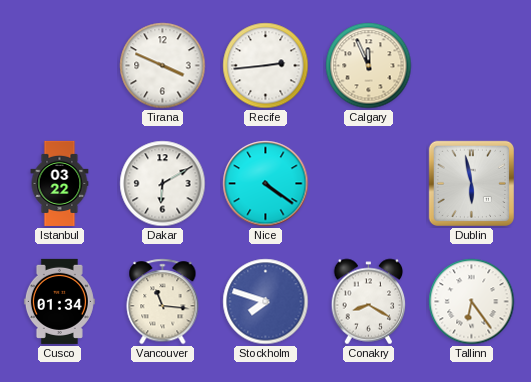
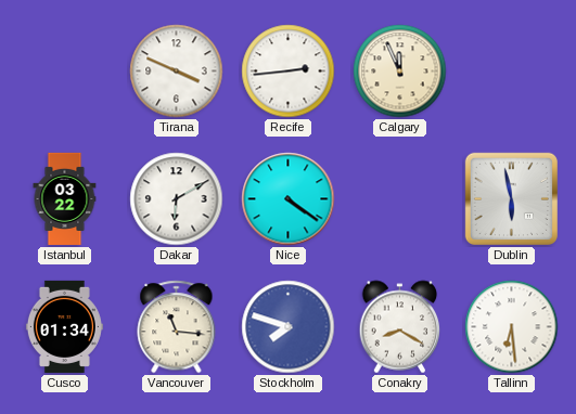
Tallinn: 6:24 -> 6:29
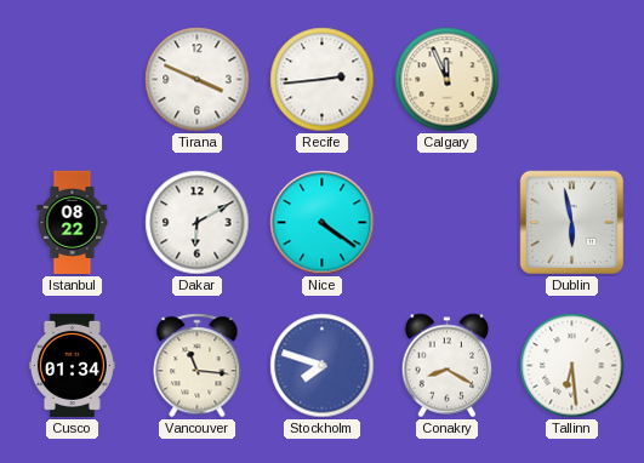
Istanbul: 03:22 -> 08:22
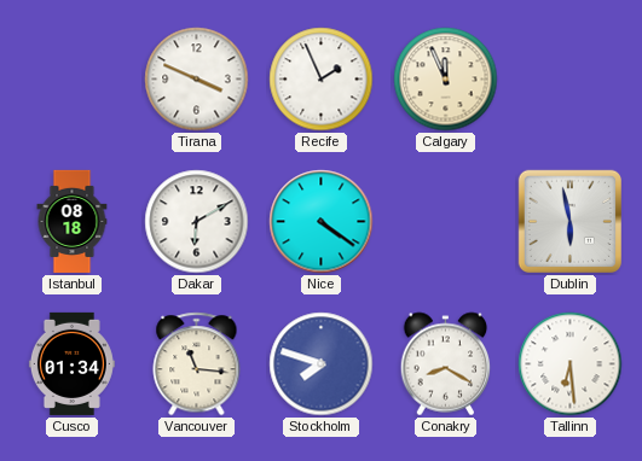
Recife: 2:44 -> 1:56
Istanbul: 08:22 -> 08:18
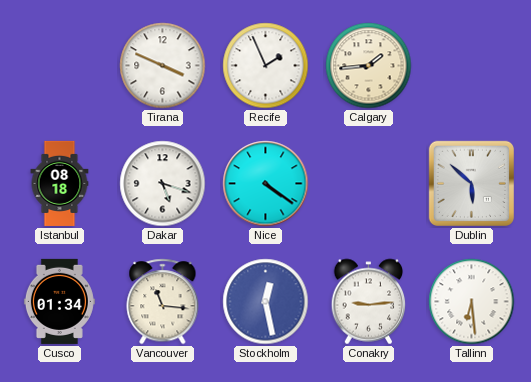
Calgary: 11:56 -> 1:44
Dakar: 6:10 -> 5:18
Dublin: 5:58 -> 5:52
Stockholm: 7:48 -> 12:28
Conakry: 8:20 -> 9:14
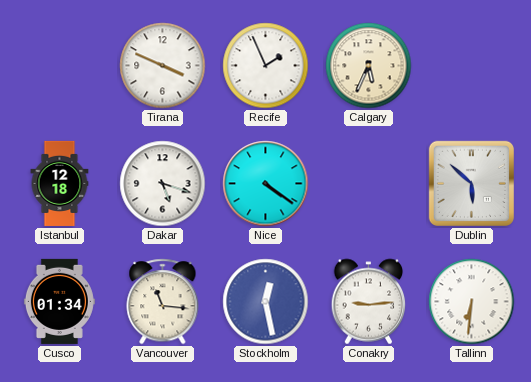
Calgary: 1:44 -> 5:34
Istanbul: 08:18 -> 12:18
Tallinn: 6:29 -> 6:31
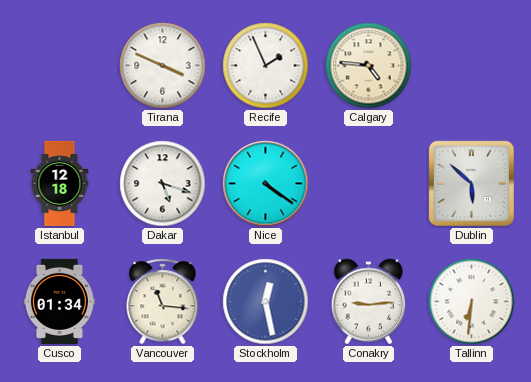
Calgary: 5:34 -> 4:46
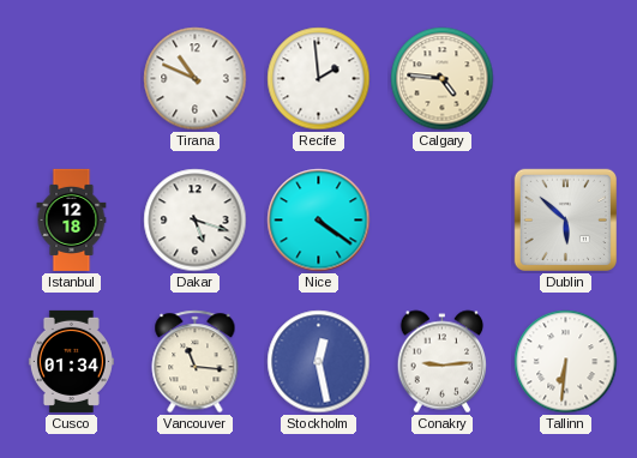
Tirana: 3:49 -> 10:49
Recife: 1:56 -> 1:59
